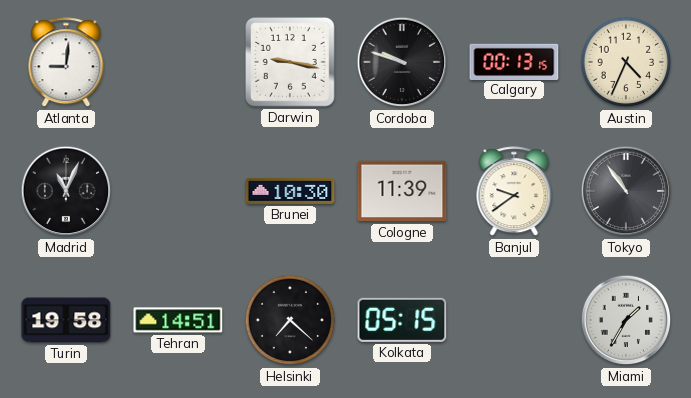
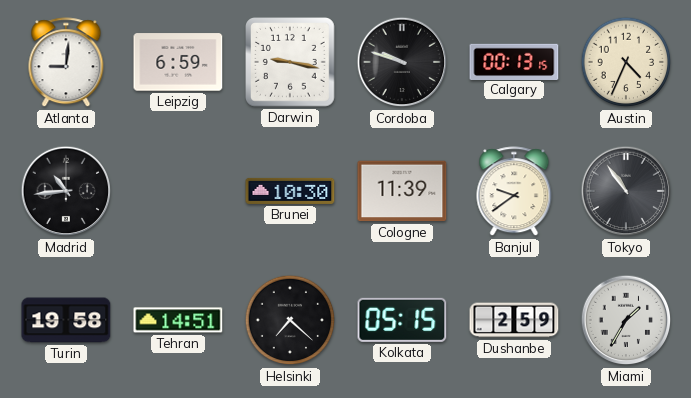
Leipzig: none -> 6:59
Madrid: 11:04 -> 10:44
Dushanbe: none -> 2:59
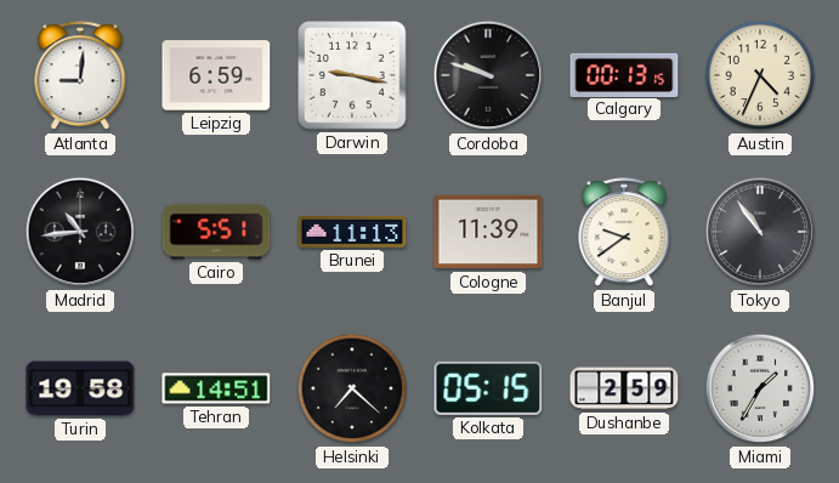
Cairo: none -> 5:51
Brunei: 10:30 -> 11:13
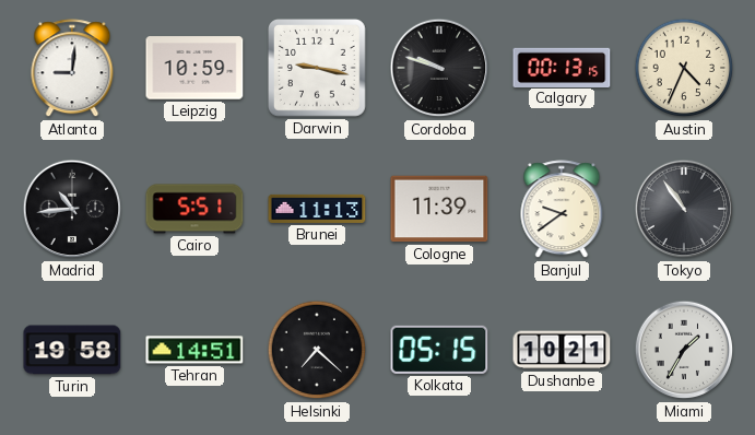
Leipzig: 6:59 -> 10:59
Dushanbe: 2:59 -> 10:21
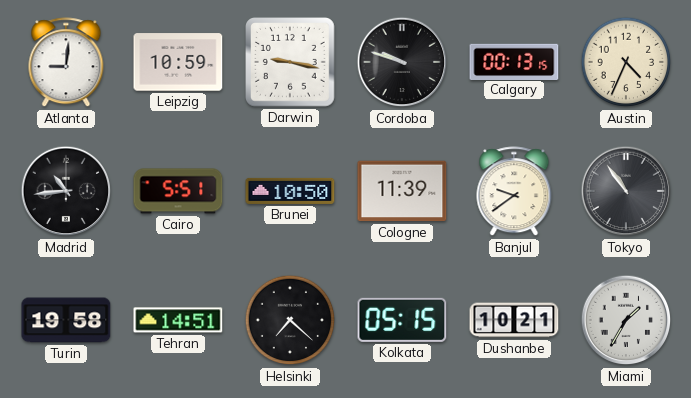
Brunei: 11:13 -> 10:50
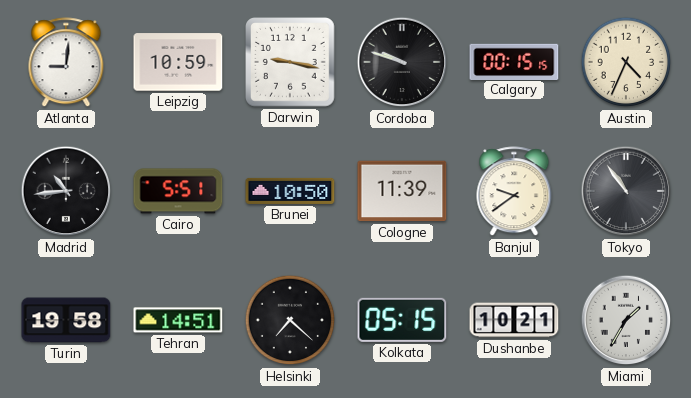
Calgary: 00:13 -> 00:15
